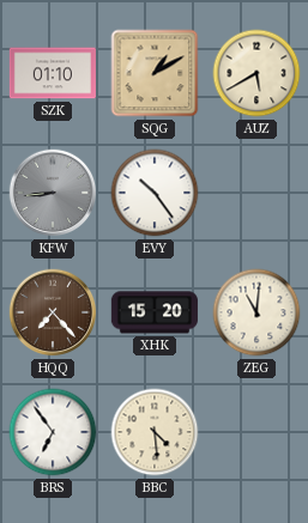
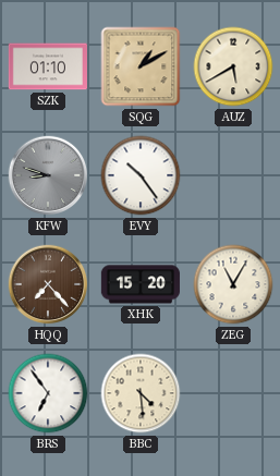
KFW: 8:44 -> 8:48
ZEG: 11:01 -> 11:05
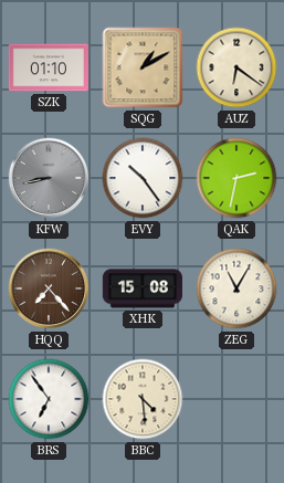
AUZ: 5:40 -> 6:21
KFW: 8:48 -> 8:43
QAK: none -> 2:32
XHK: 15:20 -> 15:08
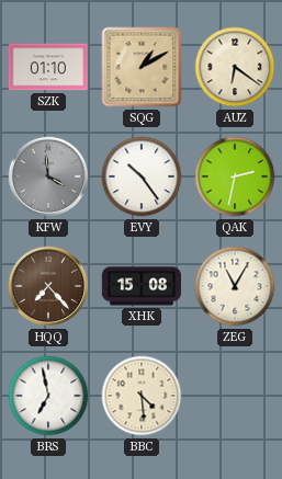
KFW: 8:43 -> 3:59
BRS: 6:54 -> 6:58
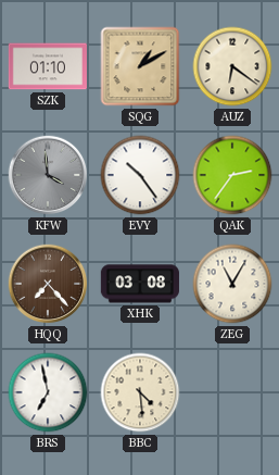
QAK: 2:32 -> 2:36
XHK: 15:08 -> 03:08
